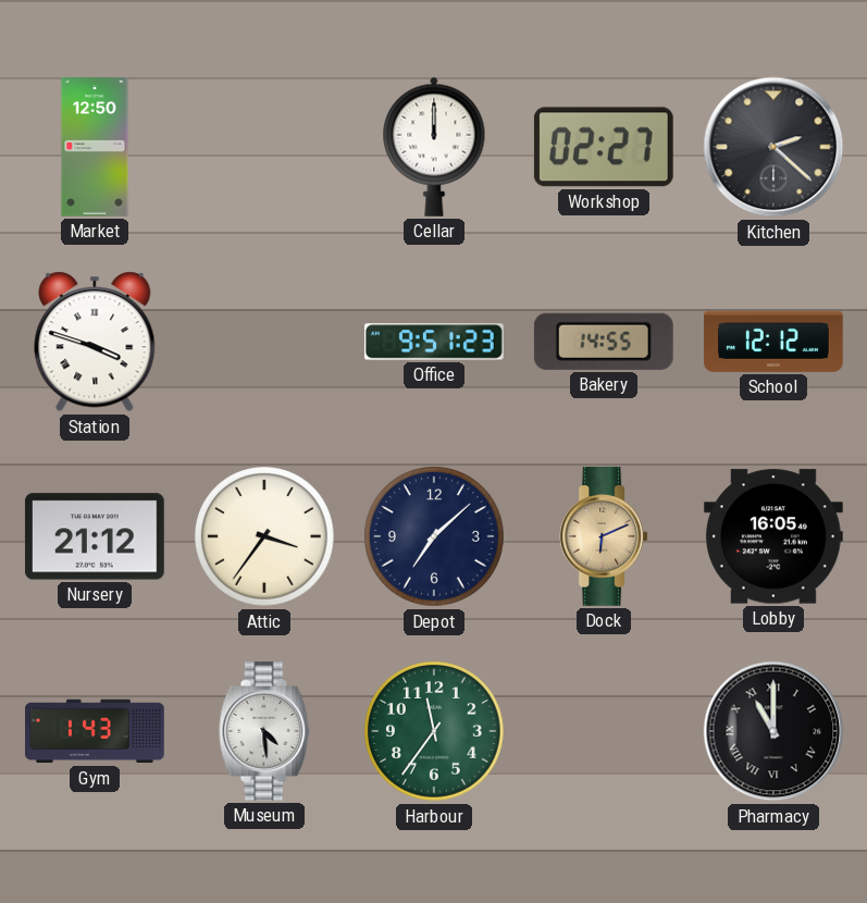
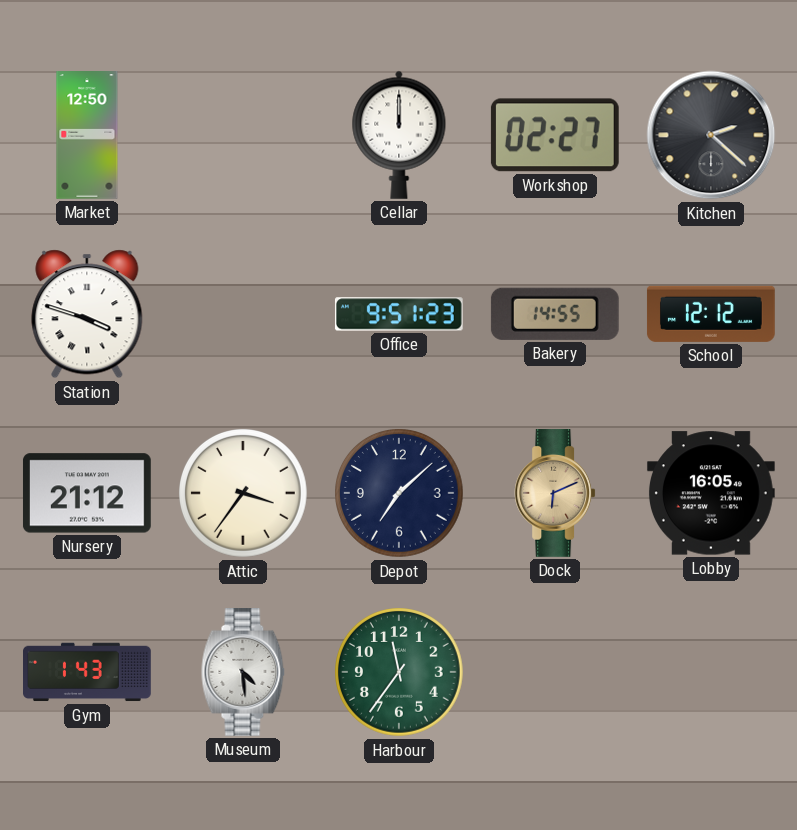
Pharmacy: 11:00 -> none
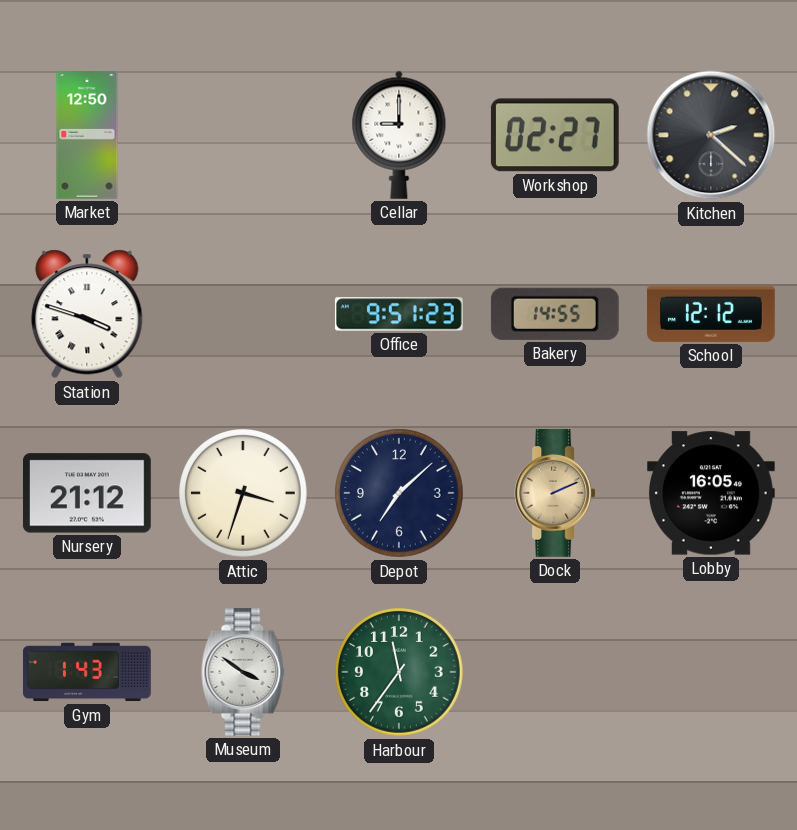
Cellar: 12:00 -> 9:00
Attic: 3:36 -> 3:33
Dock: 6:11 -> 2:11
Museum: 4:29 -> 3:51
